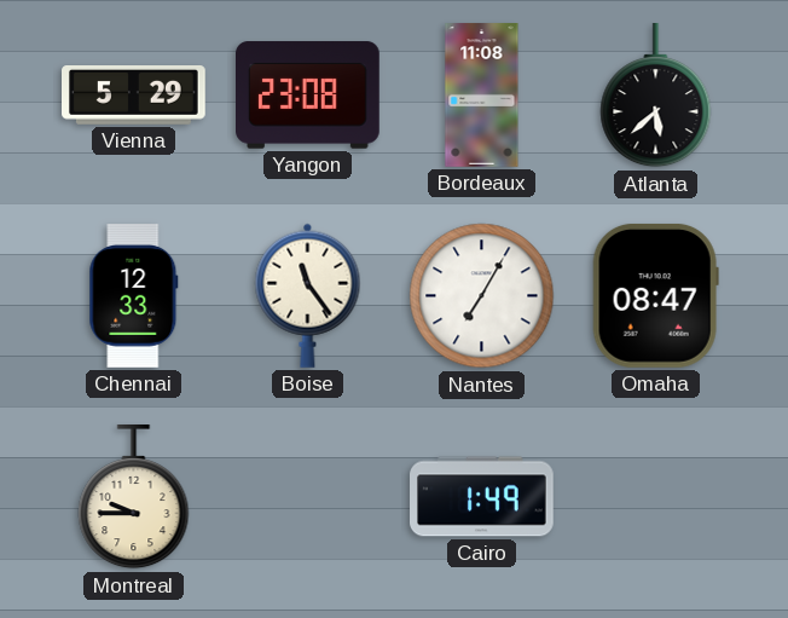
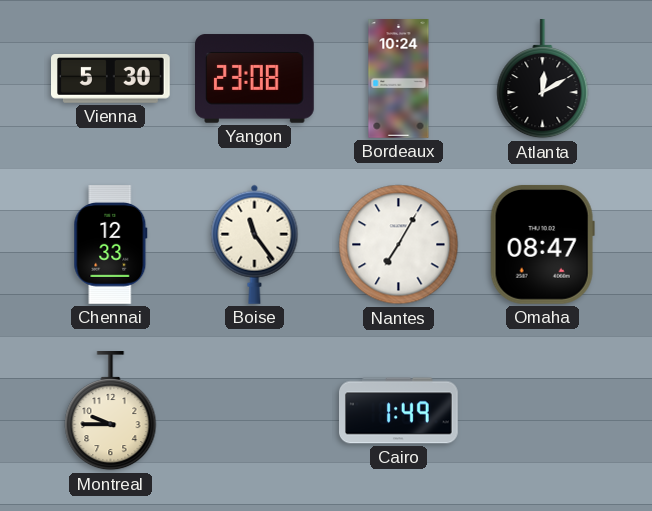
Vienna: 5:29 -> 5:30
Bordeaux: 11:08 -> 10:24
Atlanta: 5:38 -> 12:10
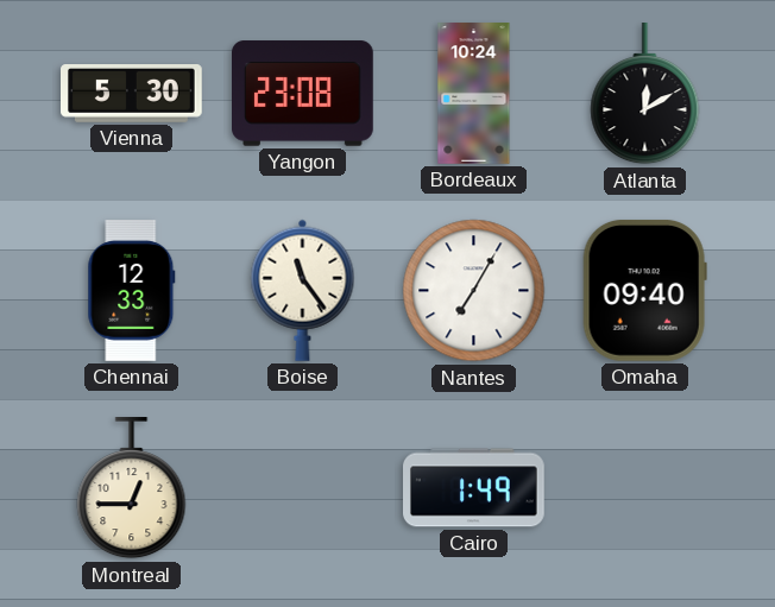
Omaha: 08:47 -> 09:40
Montreal: 9:45 -> 12:45
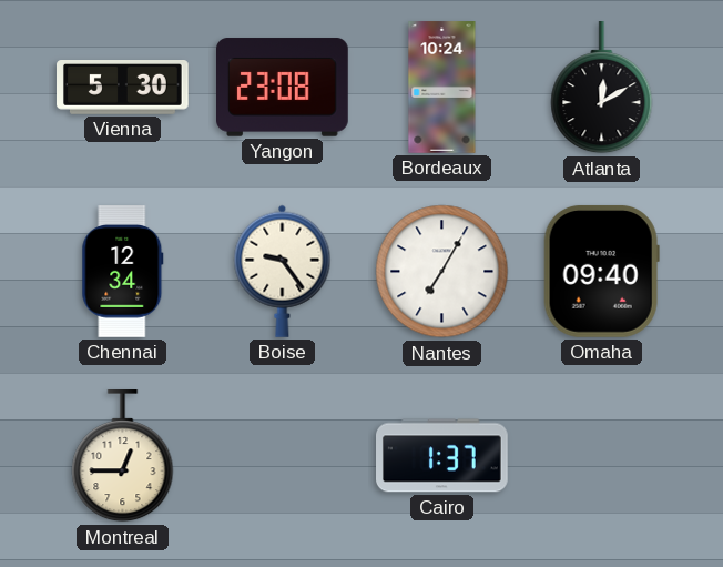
Chennai: 12:33 -> 12:34
Boise: 11:24 -> 9:24
Cairo: 1:49 -> 1:37
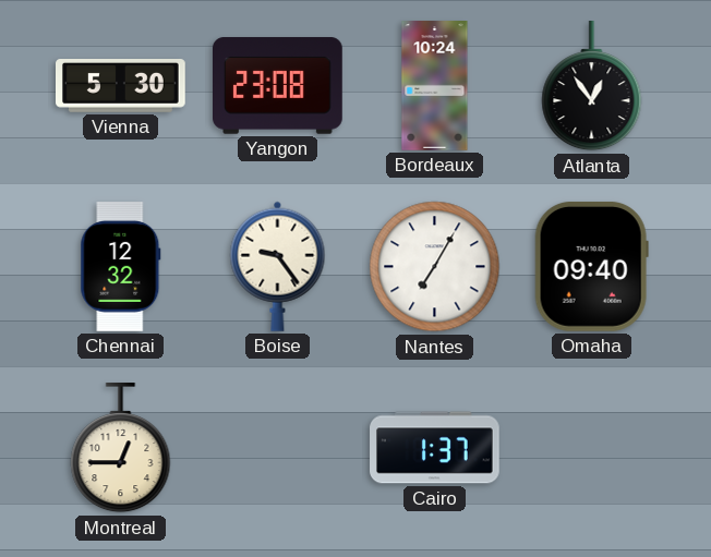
Atlanta: 12:10 -> 12:54
Chennai: 12:34 -> 12:32
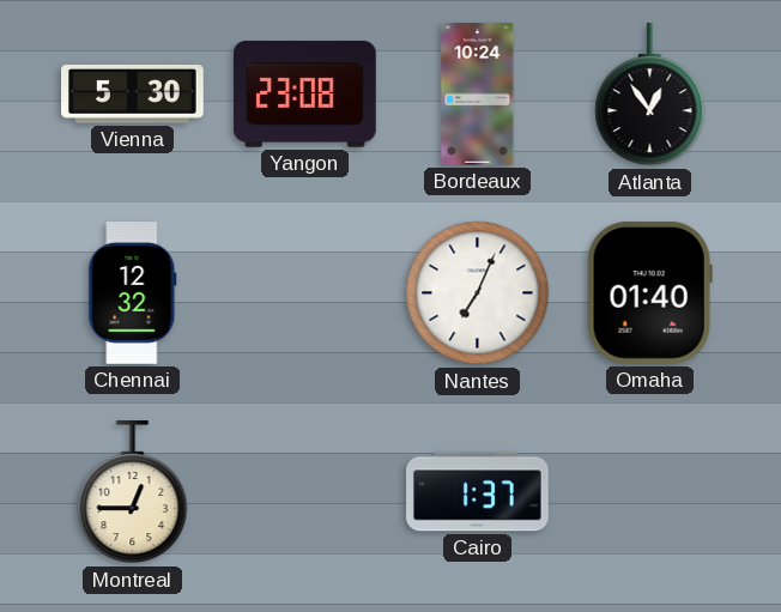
Boise: 9:24 -> none
Nantes: 7:05 -> 7:04
Omaha: 09:40 -> 01:40
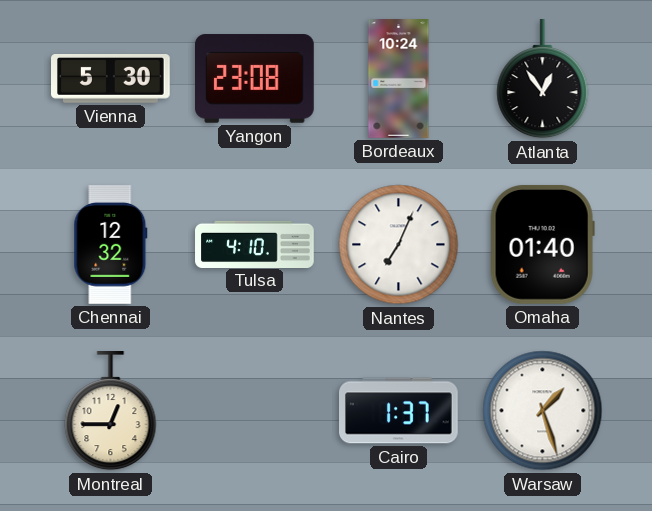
Tulsa: none -> 4:10
Warsaw: none -> 1:27
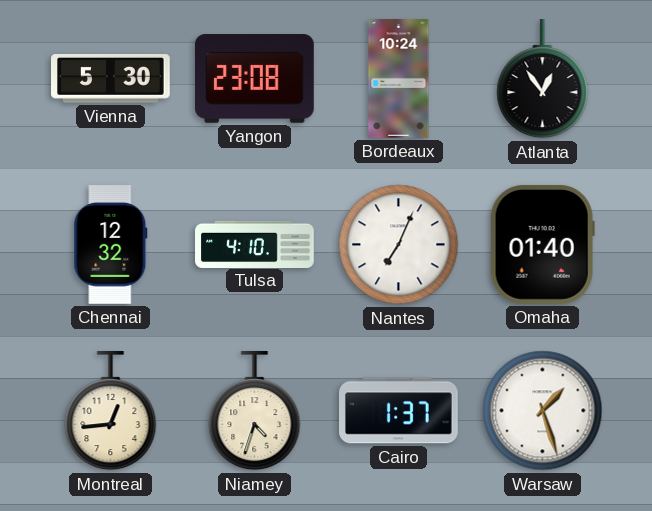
Montreal: 12:45 -> 12:44
Niamey: none -> 4:33
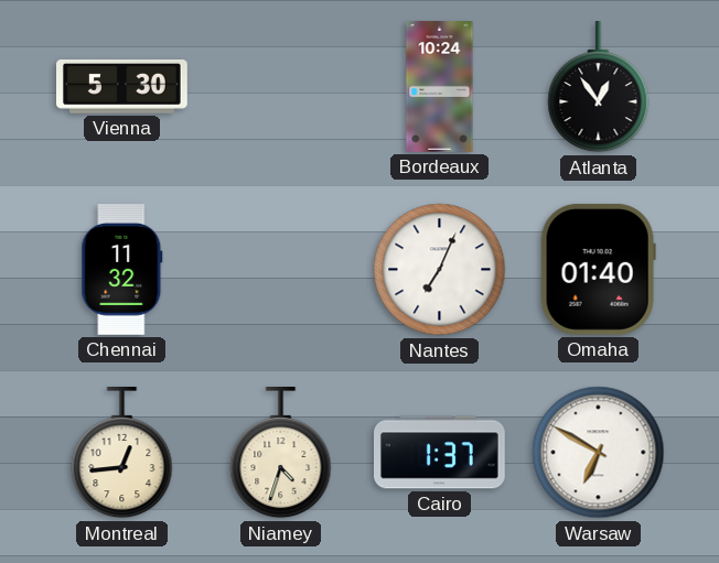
Yangon: 23:08 -> none
Chennai: 12:32 -> 11:32
Tulsa: 4:10 -> none
Warsaw: 1:27 -> 6:50
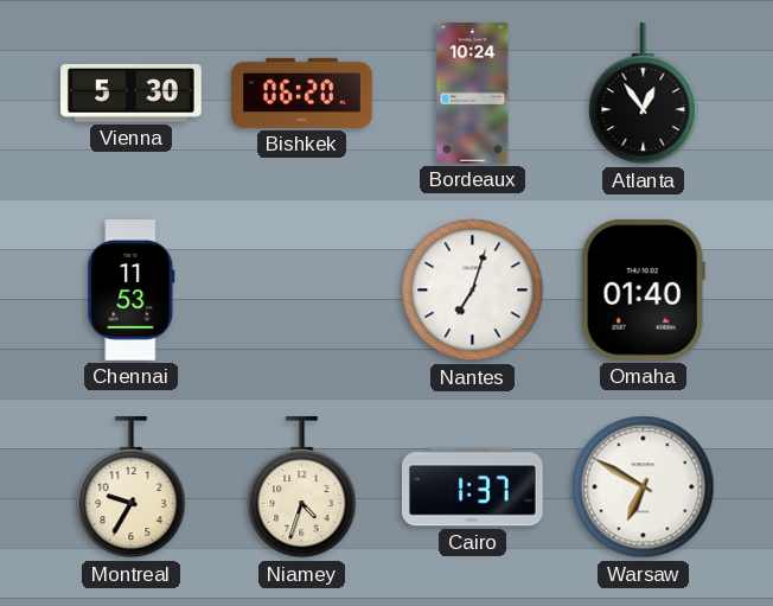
Bishkek: none -> 06:20
Chennai: 11:32 -> 11:53
Nantes: 7:04 -> 7:03
Montreal: 12:44 -> 9:35
